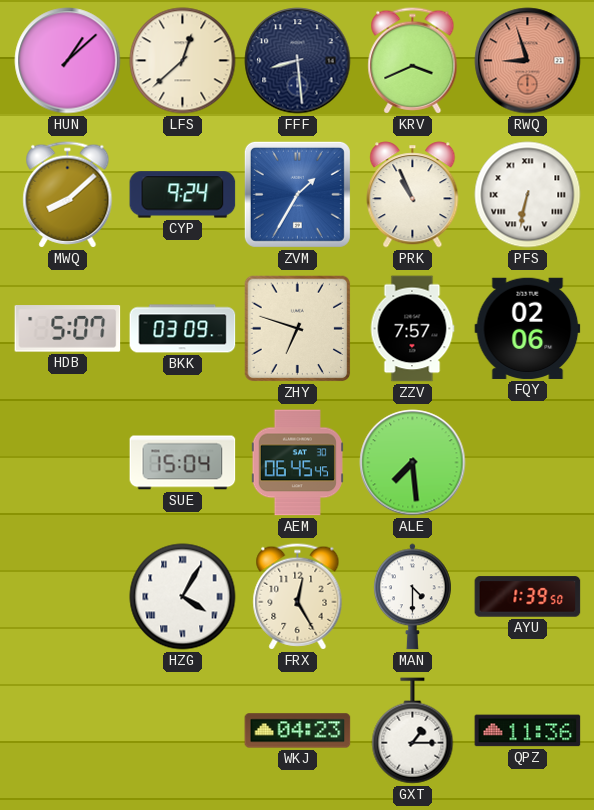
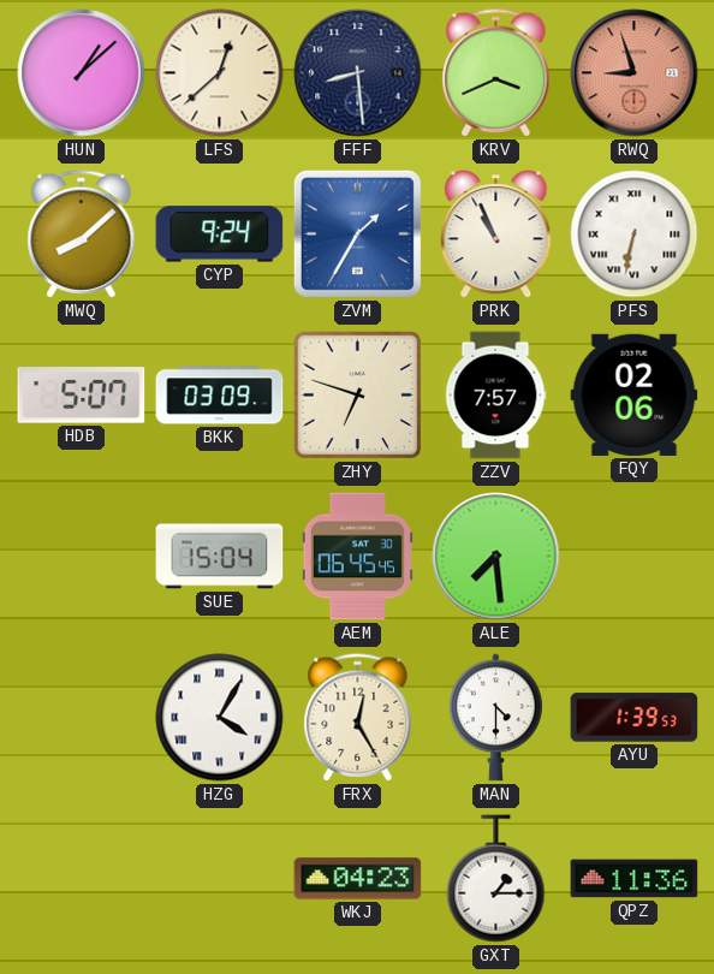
AYU: 1:39:50 -> 1:39:53
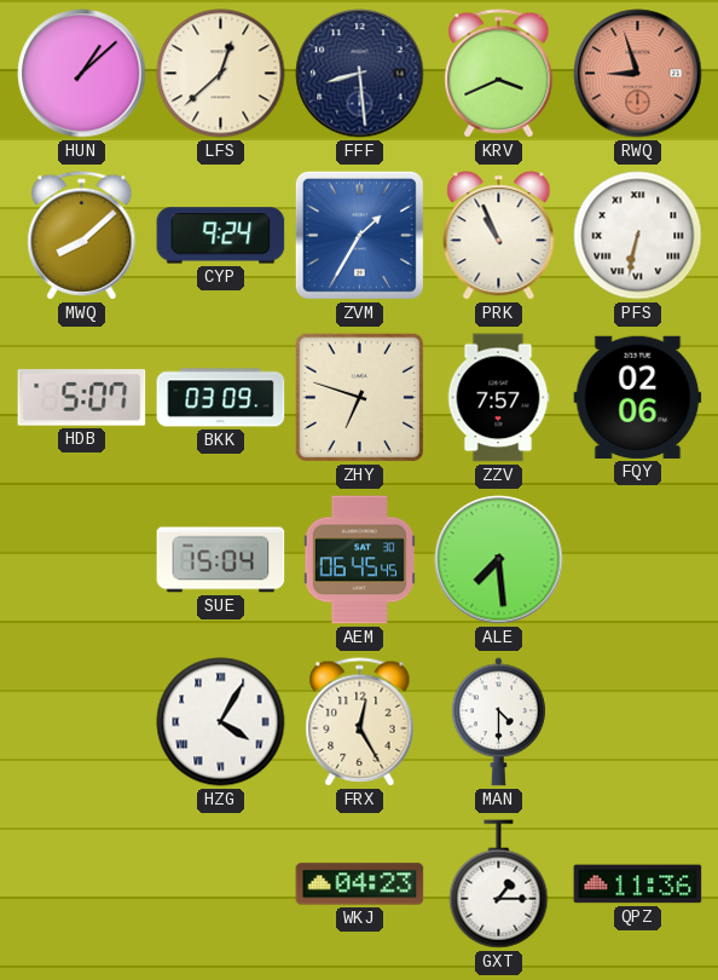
AYU: 1:39 -> none
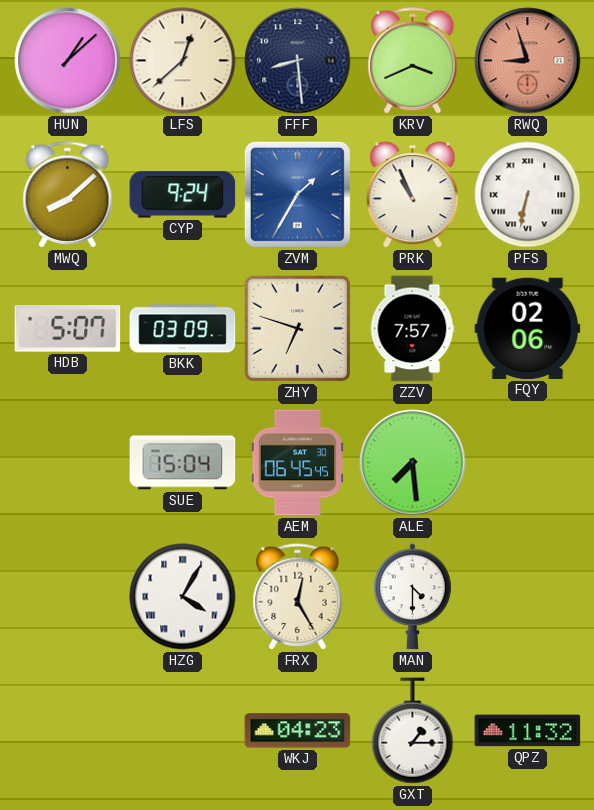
QPZ: 11:36 -> 11:32
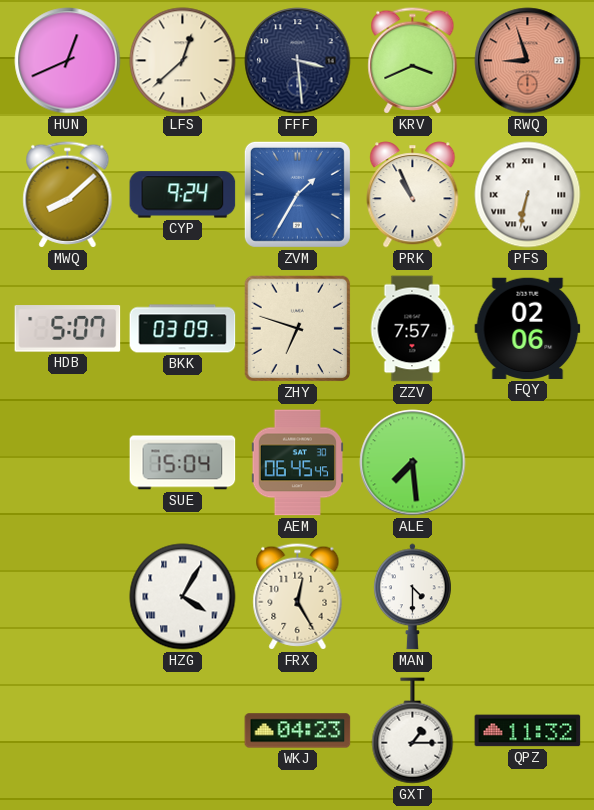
HUN: 1:08 -> 12:41
FFF: 8:29 -> 3:29
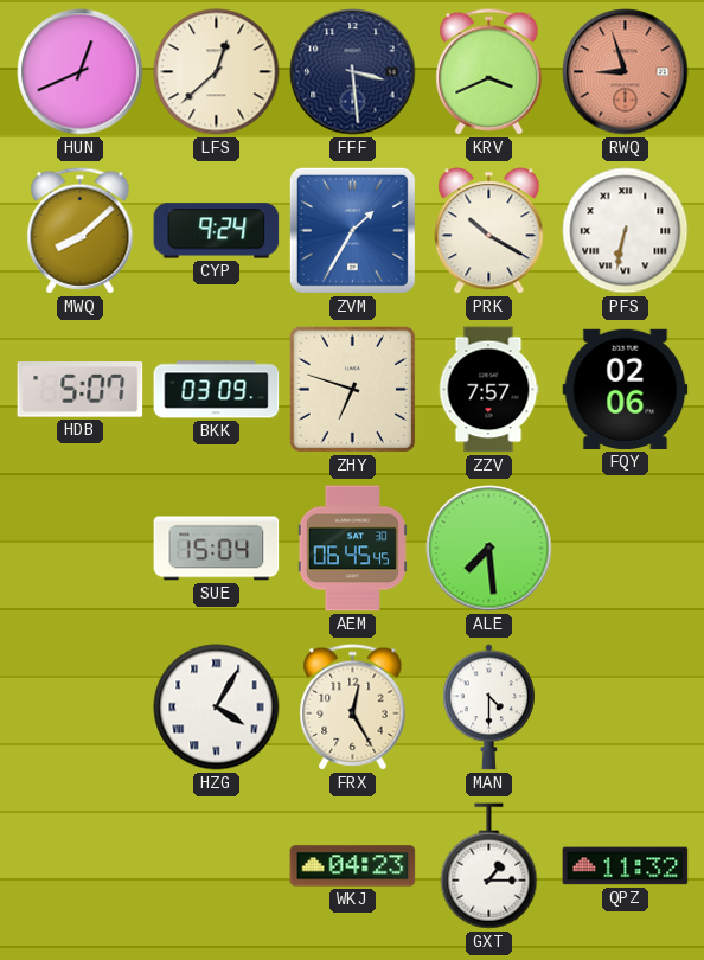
PRK: 10:56 -> 10:20
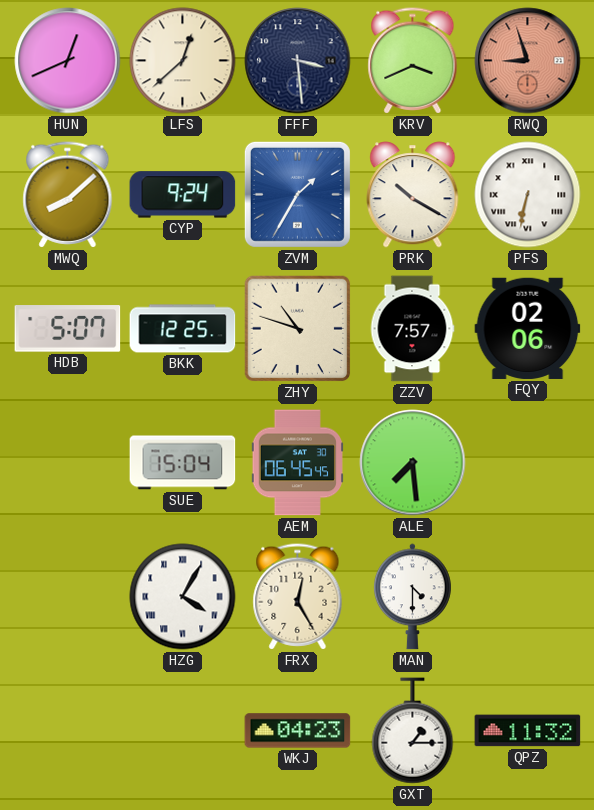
BKK: 03:09 -> 12:25
ZHY: 6:48 -> 10:48
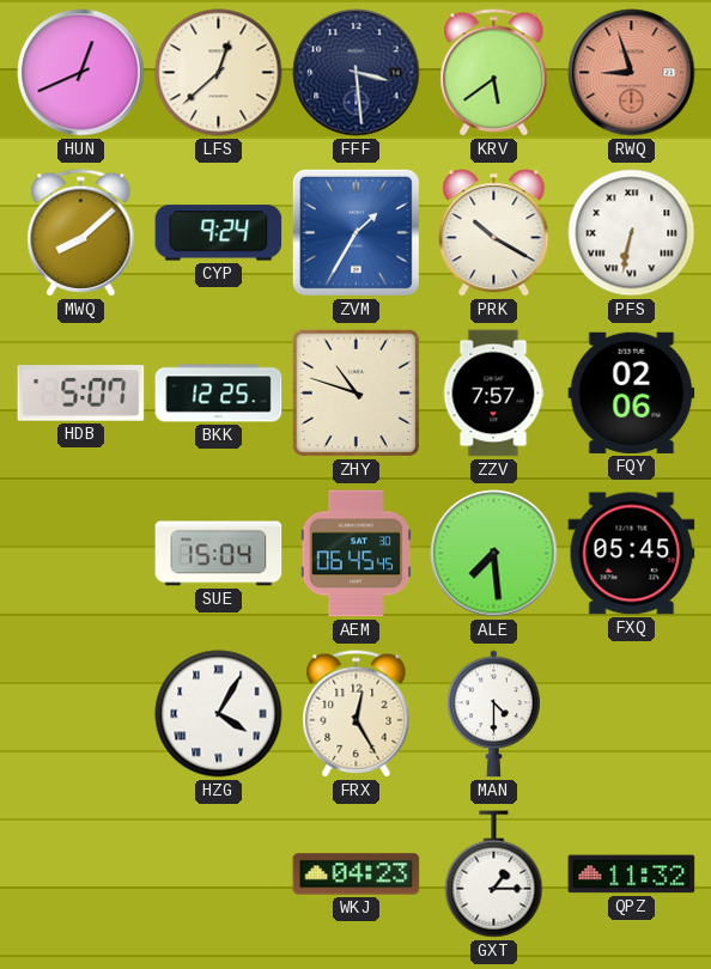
KRV: 3:41 -> 5:39
FXQ: none -> 05:45
